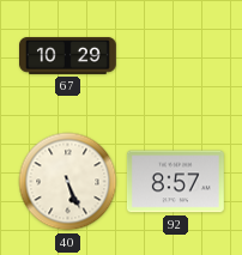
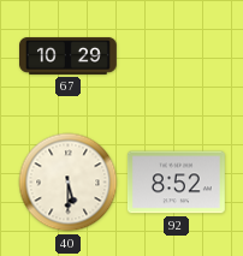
40: 5:26 -> 5:30
92: 8:57 -> 8:52
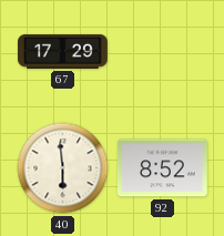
67: 10:29 -> 17:29
40: 5:30 -> 5:59
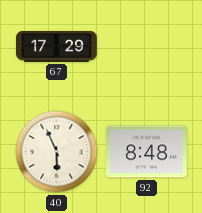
40: 5:59 -> 5:56
92: 8:52 -> 8:48
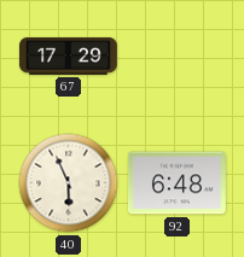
92: 8:48 -> 6:48
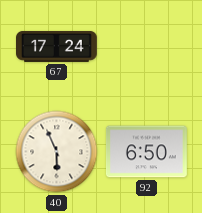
67: 17:29 -> 17:24
92: 6:48 -> 6:50
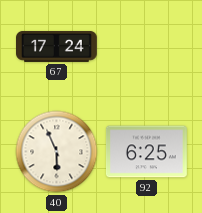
92: 6:50 -> 6:25
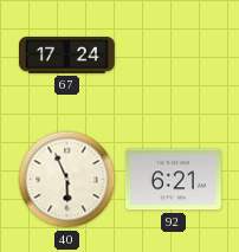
92: 6:25 -> 6:21
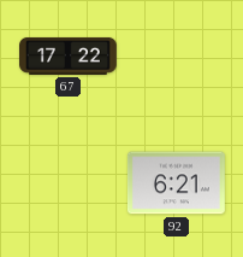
67: 17:24 -> 17:22
40: 5:56 -> none
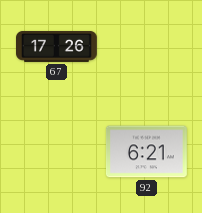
67: 17:22 -> 17:26
